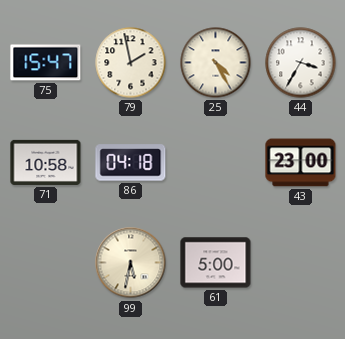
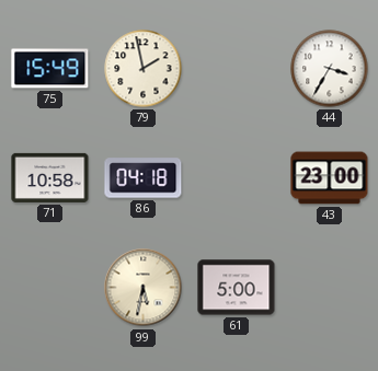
75: 15:47 -> 15:49
25: 4:25 -> none
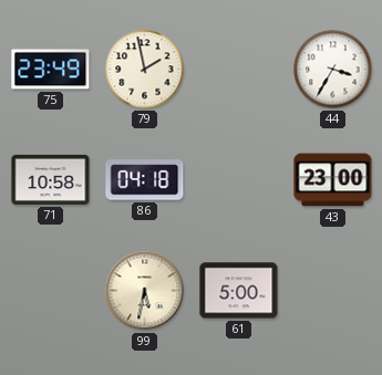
75: 15:49 -> 23:49
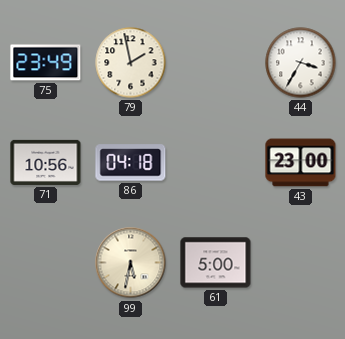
71: 10:58 -> 10:56
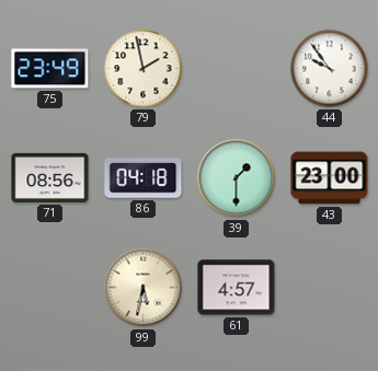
44: 3:35 -> 9:54
71: 10:56 -> 08:56
39: none -> 1:30
61: 5:00 -> 4:57
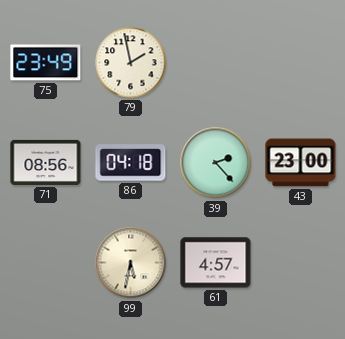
44: 9:54 -> none
39: 1:30 -> 2:23
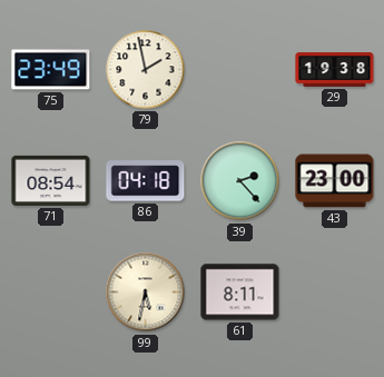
29: none -> 19:38
71: 08:56 -> 08:54
61: 4:57 -> 8:11
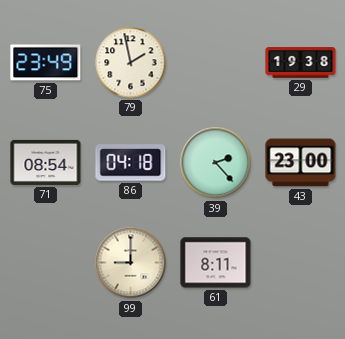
99: 5:32 -> 9:00
